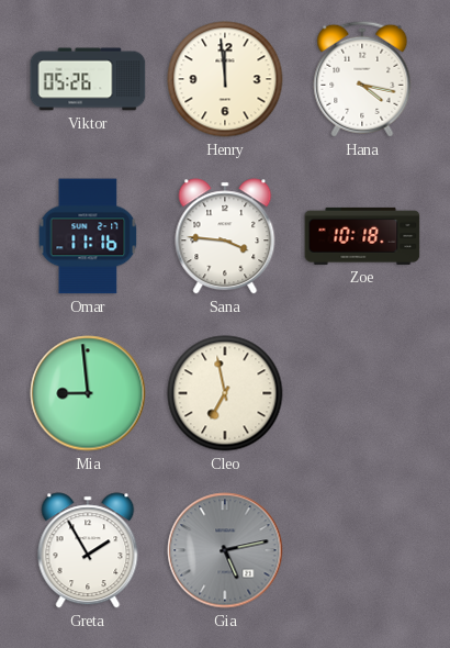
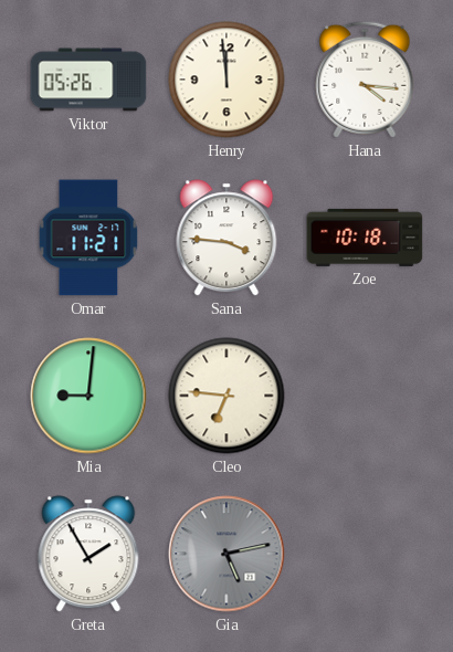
Hana: 4:17 -> 4:16
Omar: 11:16 -> 11:21
Mia: 8:59 -> 9:01
Cleo: 6:58 -> 6:46
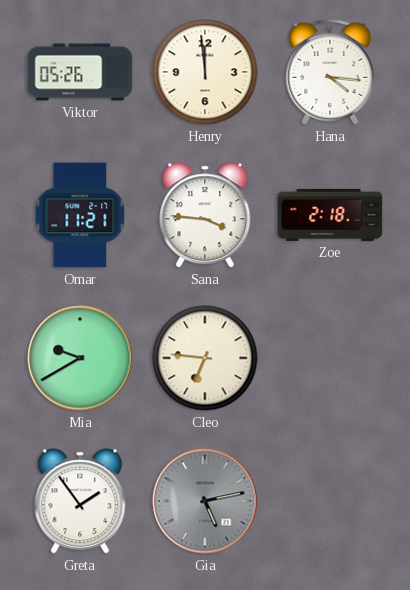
Zoe: 10:18 -> 2:18
Mia: 9:01 -> 9:40
Greta: 1:55 -> 1:54
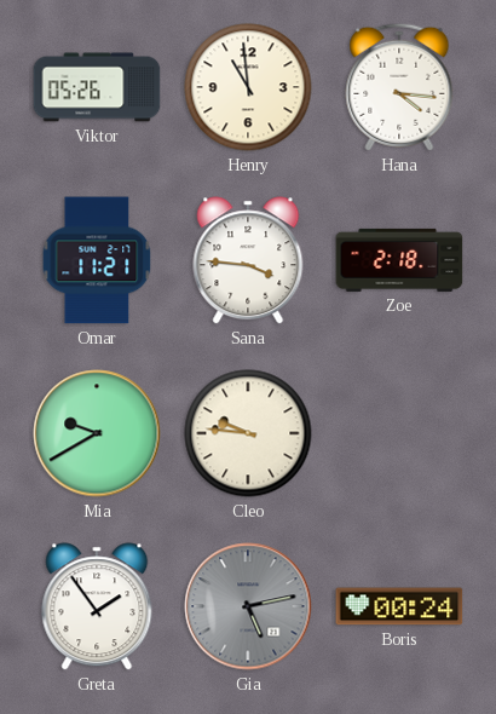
Henry: 11:59 -> 10:59
Cleo: 6:46 -> 9:46
Boris: none -> 00:24
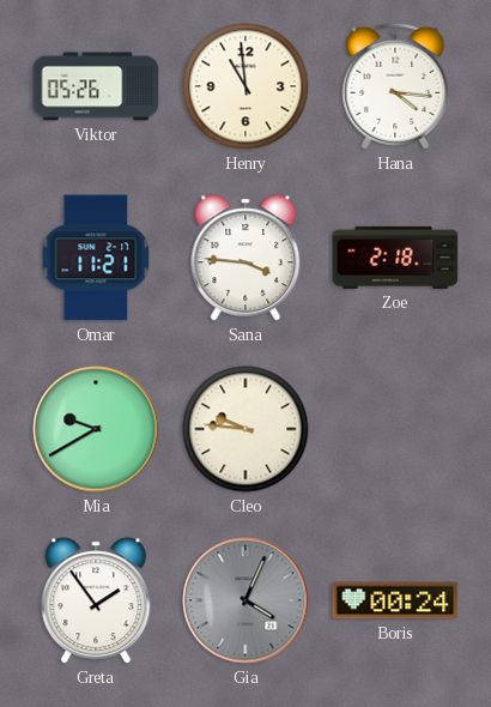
Gia: 5:13 -> 4:04
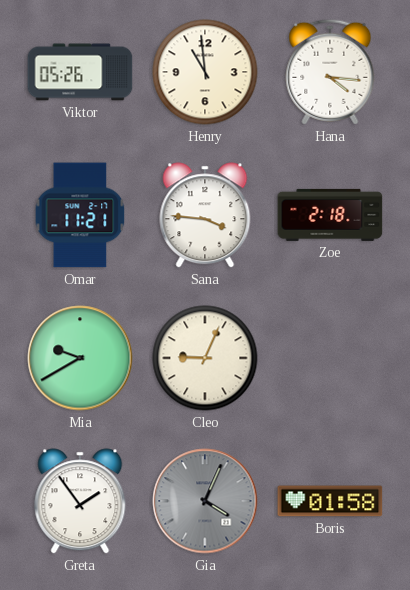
Cleo: 9:46 -> 9:04
Boris: 00:24 -> 01:58
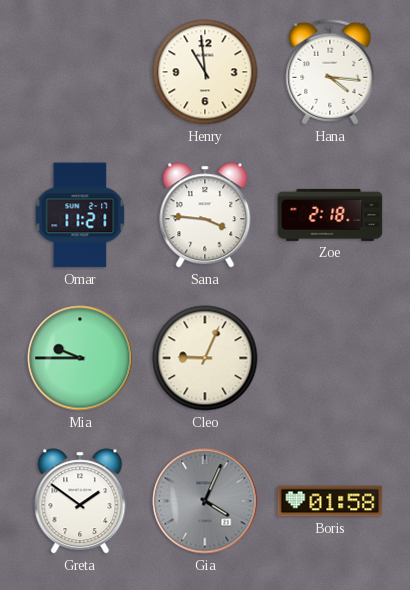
Viktor: 05:26 -> none
Mia: 9:40 -> 9:45
Greta: 1:54 -> 1:51
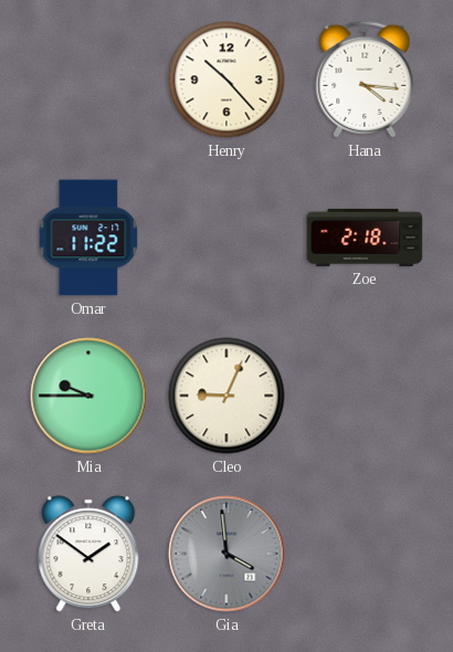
Henry: 10:59 -> 10:23
Omar: 11:21 -> 11:22
Sana: 3:46 -> none
Gia: 4:04 -> 3:59
Boris: 01:58 -> none
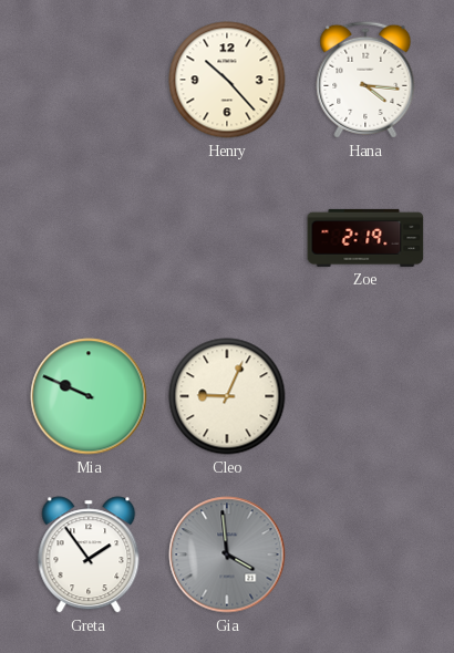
Omar: 11:22 -> none
Zoe: 2:18 -> 2:19
Mia: 9:45 -> 9:49
Greta: 1:51 -> 1:54
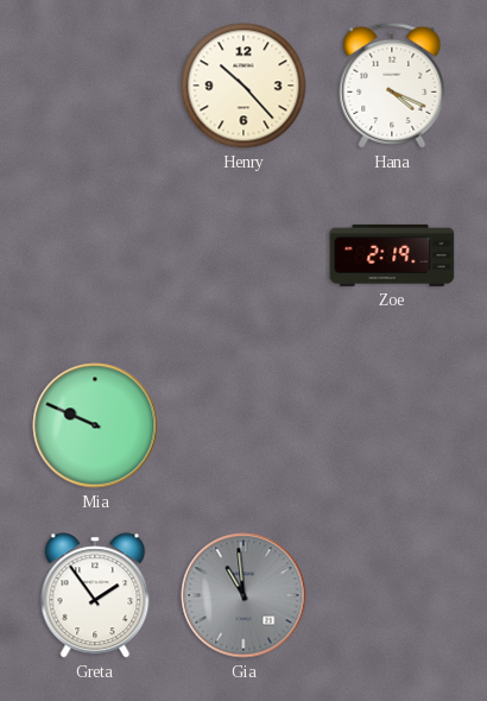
Hana: 4:16 -> 4:19
Cleo: 9:04 -> none
Gia: 3:59 -> 10:59
